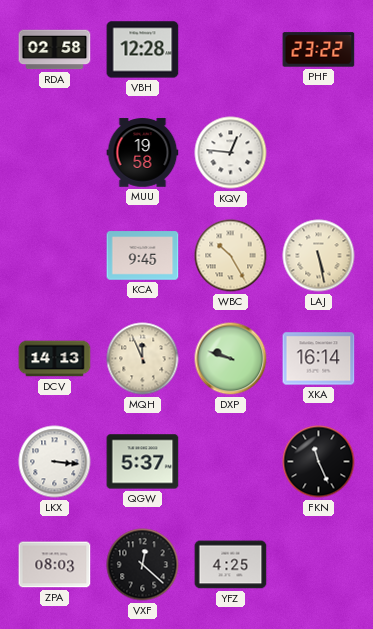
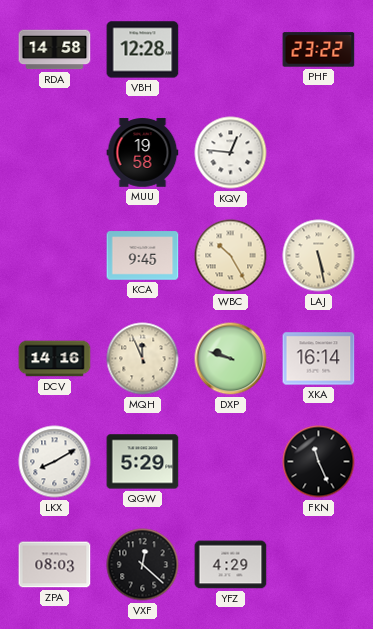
RDA: 02:58 -> 14:58
DCV: 14:13 -> 14:16
LKX: 3:16 -> 8:10
QGW: 5:37 -> 5:29
YFZ: 4:25 -> 4:29
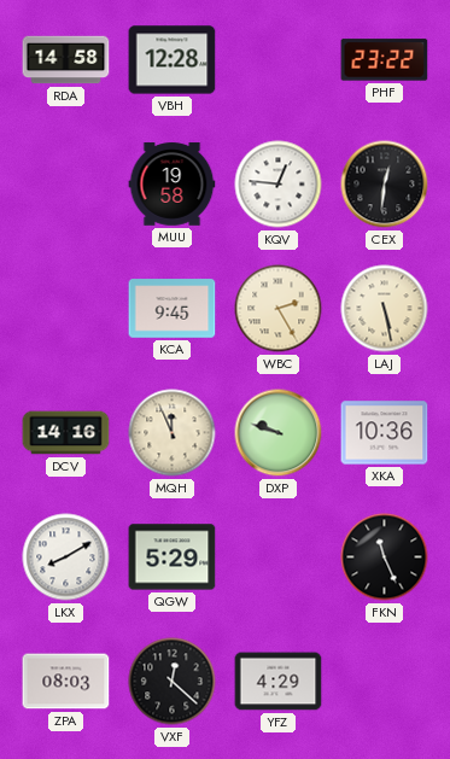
CEX: none -> 12:31
WBC: 10:25 -> 2:25
XKA: 16:14 -> 10:36
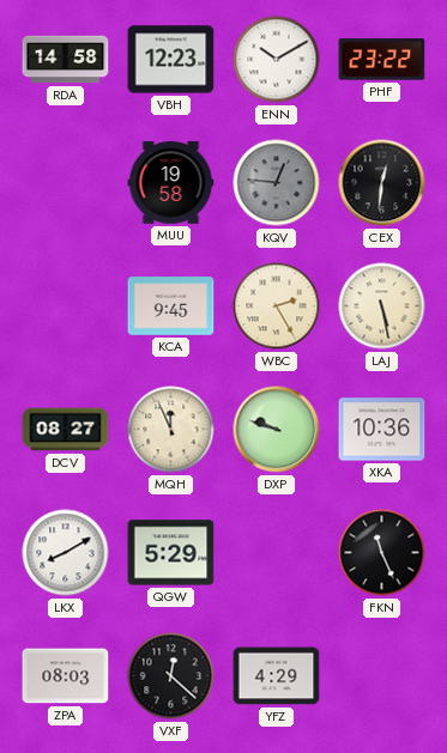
VBH: 12:28 -> 12:23
ENN: none -> 10:10
KQV dial: white -> grey
DCV: 14:16 -> 08:27
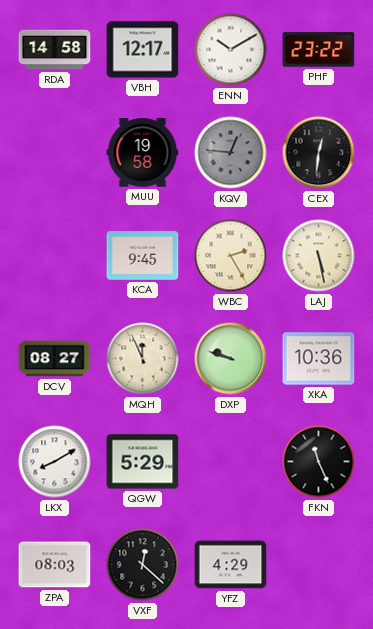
VBH: 12:23 -> 12:17
